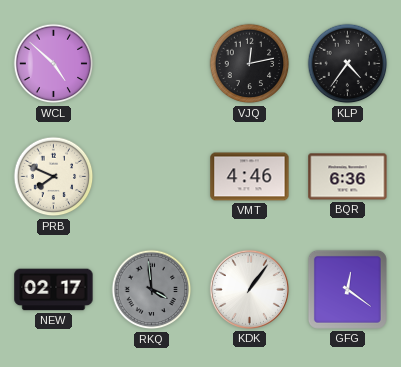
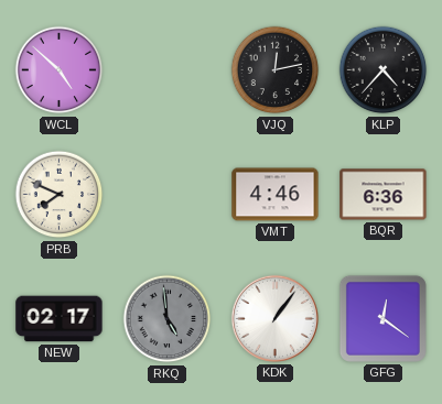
KLP: 4:36 -> 4:37
RKQ: 3:59 -> 4:59
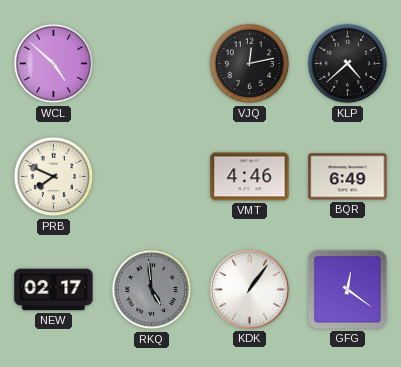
KLP: 4:37 -> 4:38
BQR: 6:36 -> 6:49
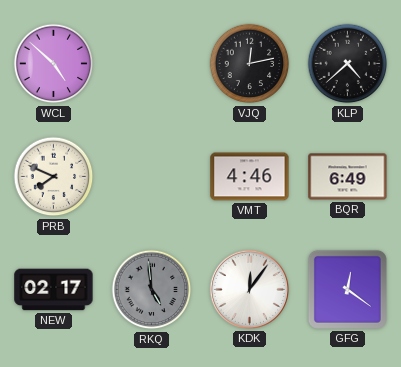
KDK: 1:06 -> 12:06
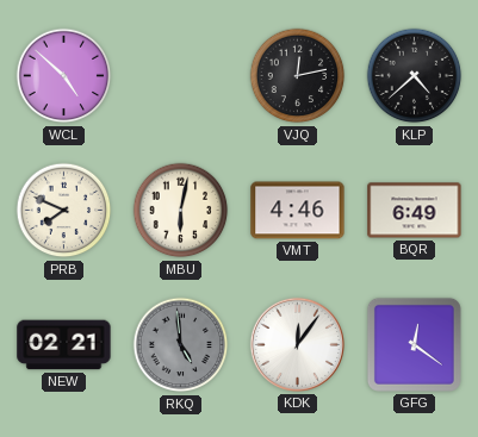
MBU: none -> 6:02
NEW: 02:17 -> 02:21
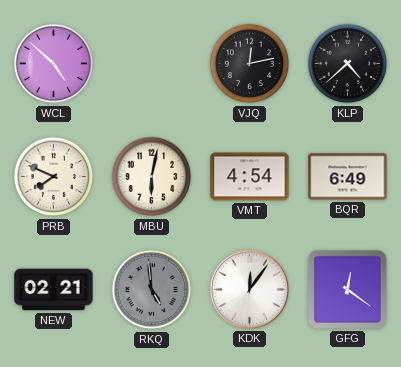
VMT: 4:46 -> 4:54
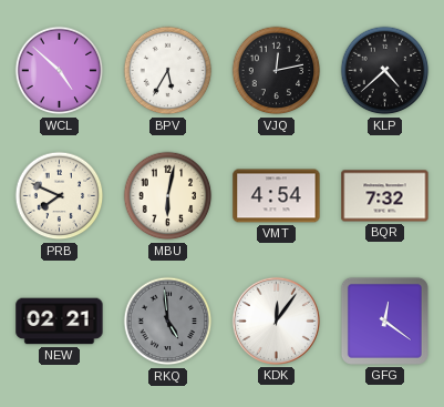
BPV: none -> 5:35
BQR: 6:49 -> 7:32
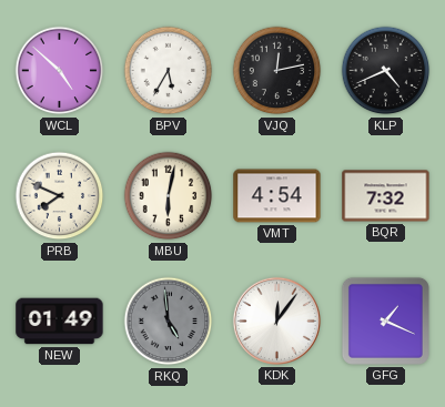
KLP: 4:38 -> 4:41
NEW: 02:21 -> 01:49
GFG: 12:21 -> 1:19
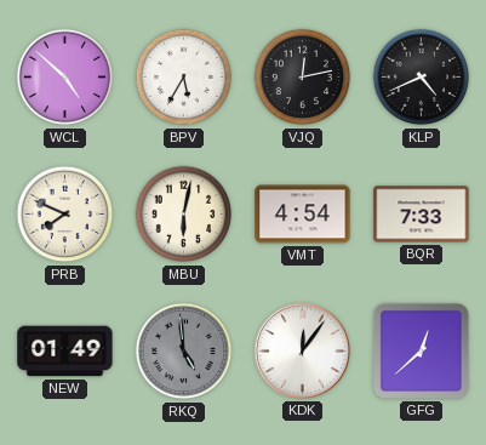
BQR: 7:32 -> 7:33
GFG: 1:19 -> 12:38
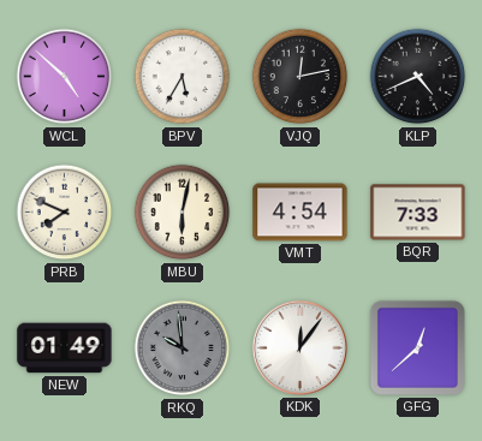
RKQ: 4:59 -> 9:59
